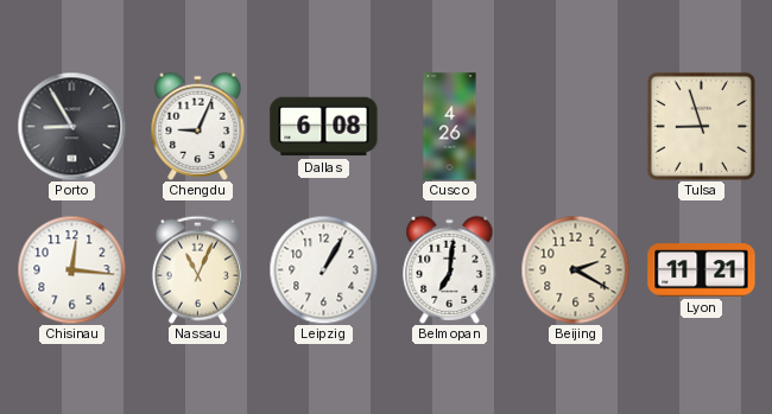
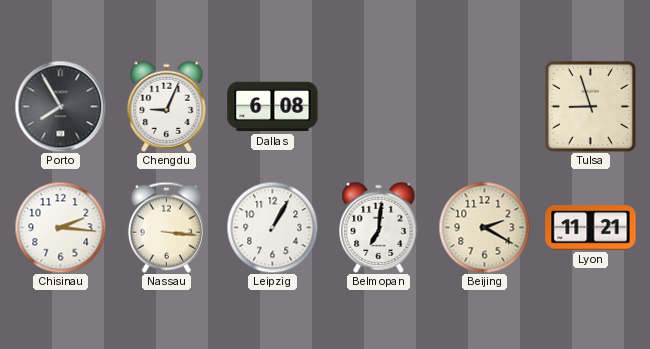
Porto: 8:55 -> 7:55
Cusco: 4:26 -> none
Chisinau: 12:16 -> 2:16
Nassau: 11:04 -> 3:16
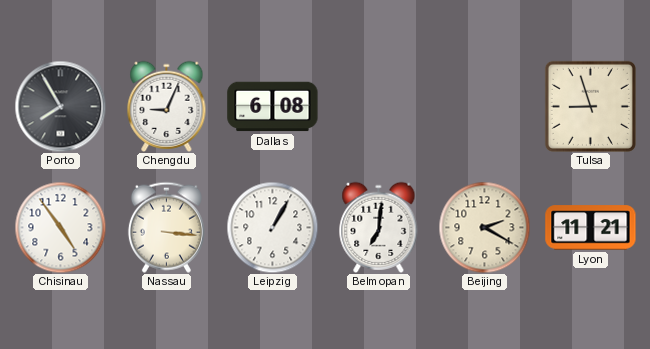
Chisinau: 2:16 -> 4:54
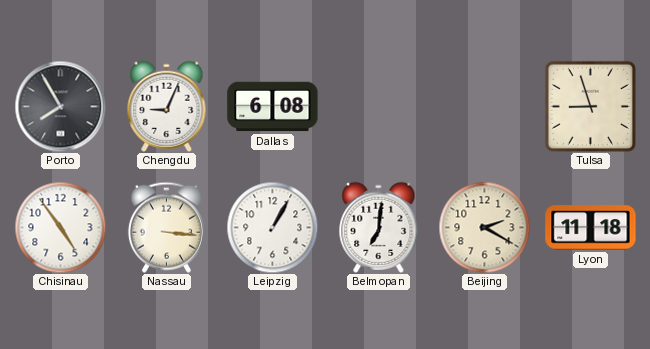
Lyon: 11:21 -> 11:18
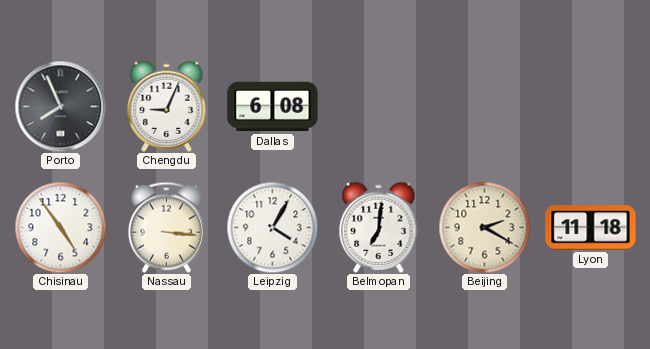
Porto: 7:55 -> 7:56
Tulsa: 8:57 -> none
Leipzig: 1:05 -> 4:05
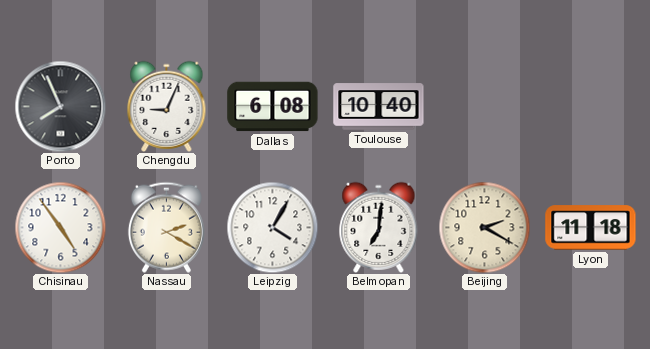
Toulouse: none -> 10:40
Nassau: 3:16 -> 2:20
